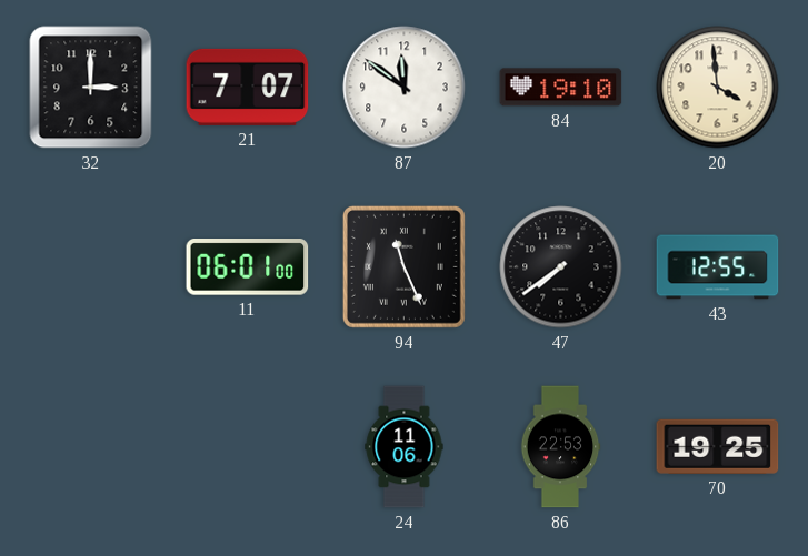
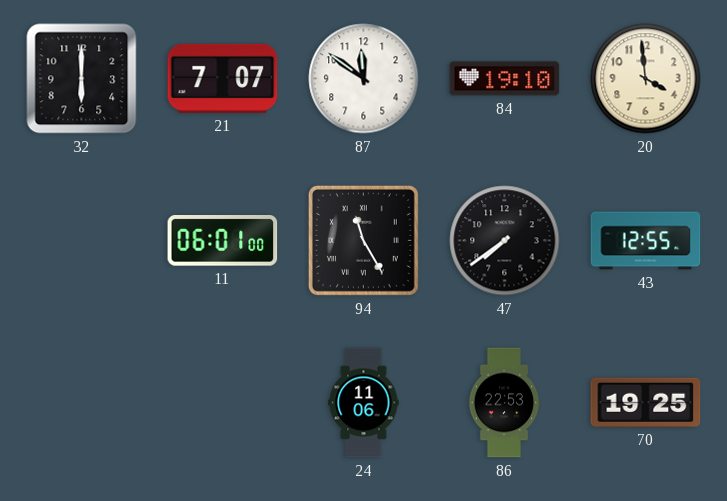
32: 3:00 -> 6:00
94: 11:26 -> 11:25
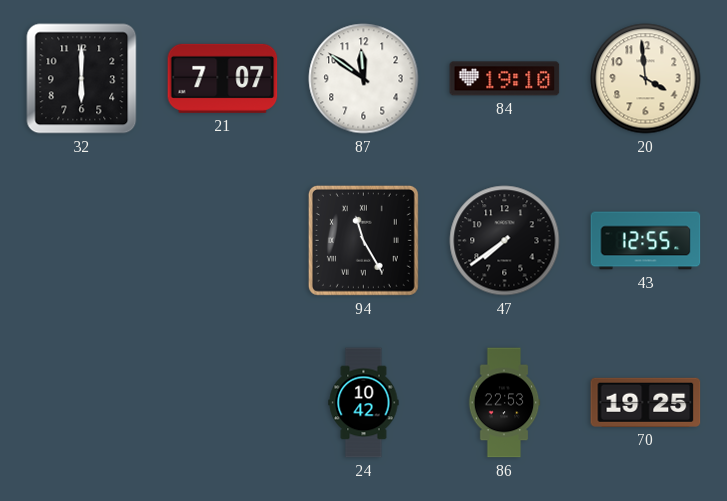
11: 06:01 -> none
24: 11:06 -> 10:42
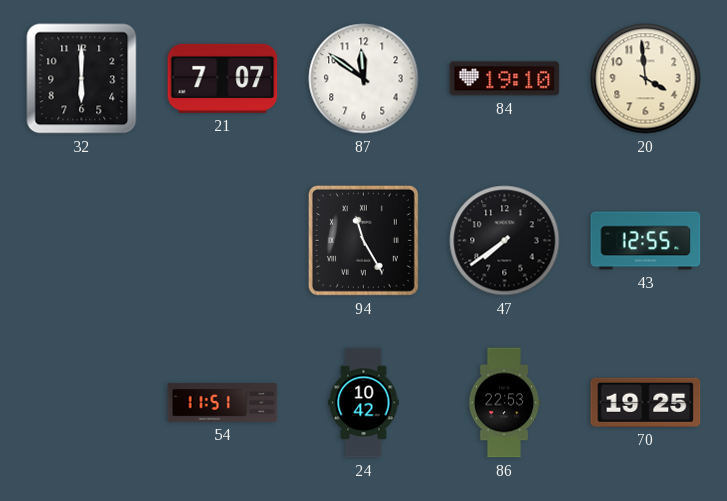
54: none -> 11:51
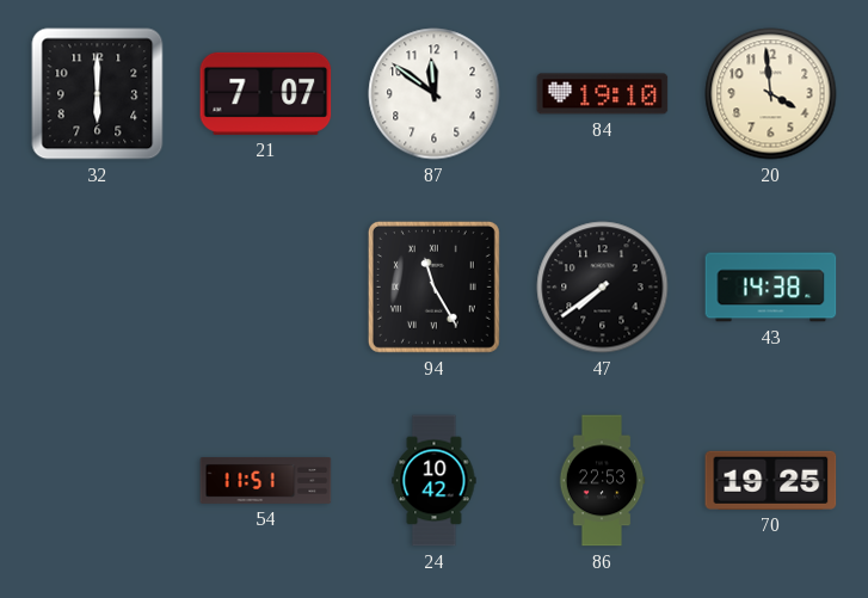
43: 12:55 -> 14:38
